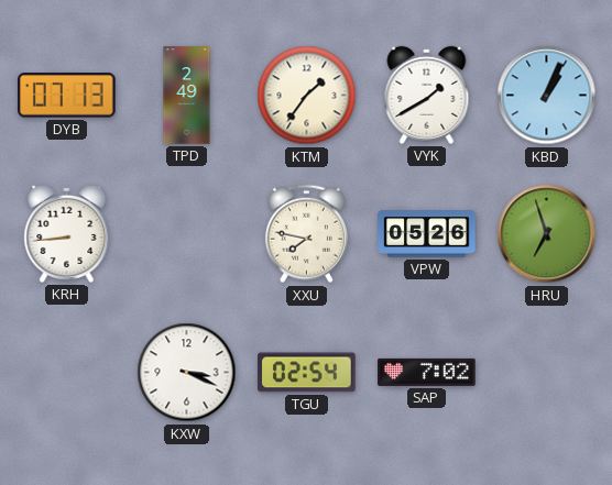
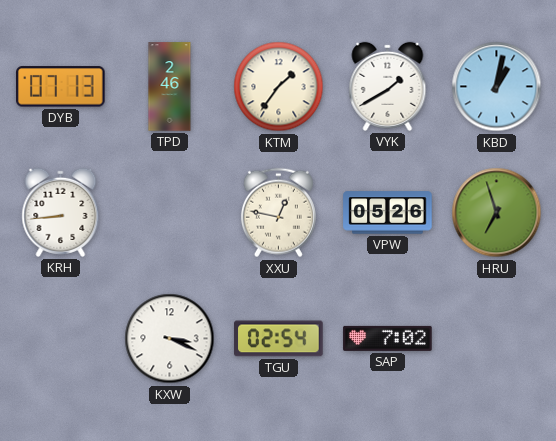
TPD: 2:49 -> 2:46
KBD: 1:04 -> 1:02
XXU: 7:47 -> 12:47
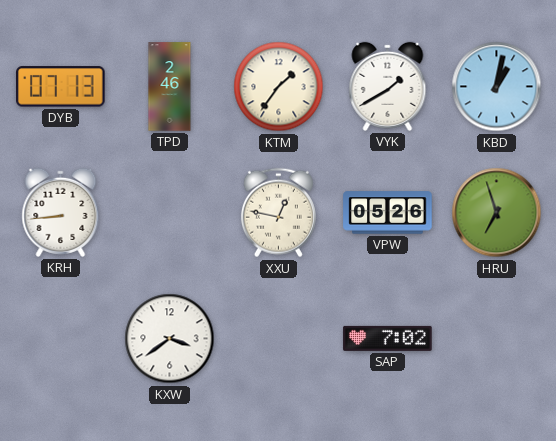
KXW: 3:19 -> 3:39
TGU: 02:54 -> none
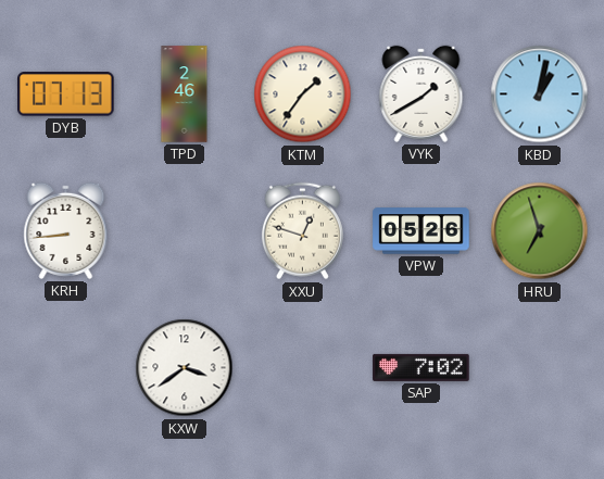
XXU: 12:47 -> 12:48
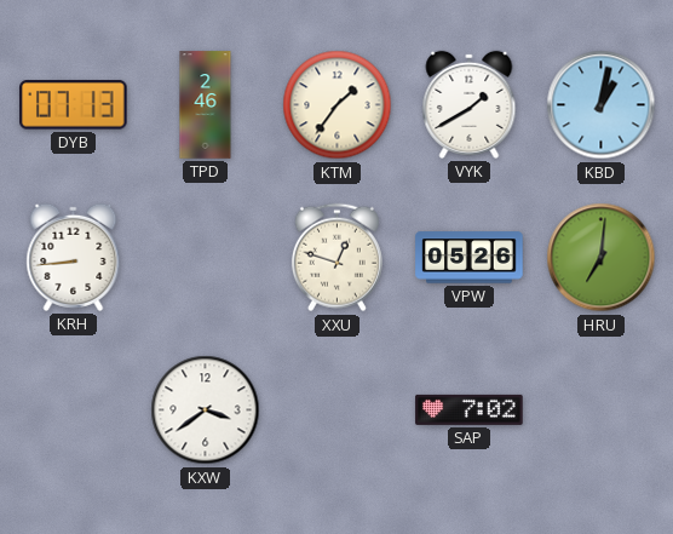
HRU: 6:57 -> 7:01
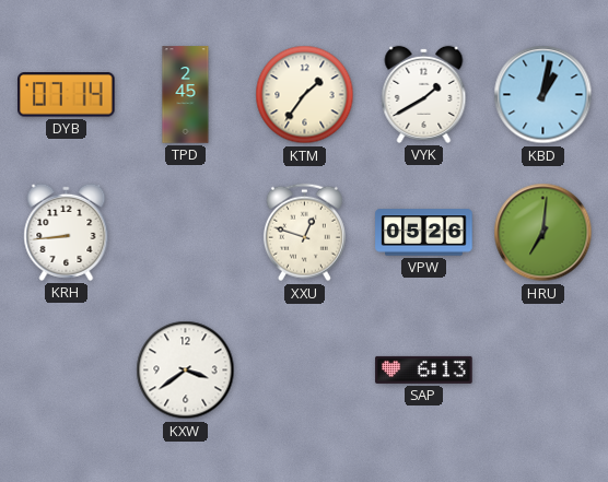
DYB: 07:13 -> 07:14
TPD: 2:46 -> 2:45
SAP: 7:02 -> 6:13
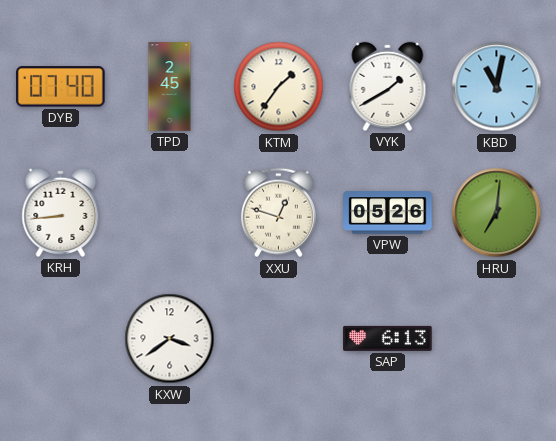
DYB: 07:14 -> 07:40
KBD: 1:02 -> 11:02
